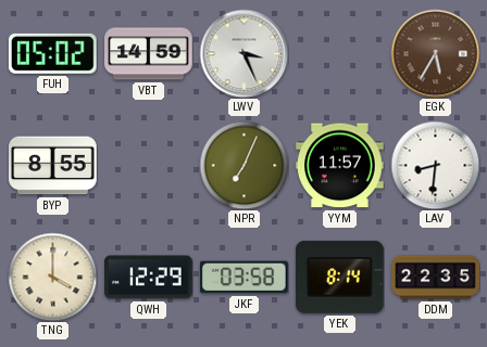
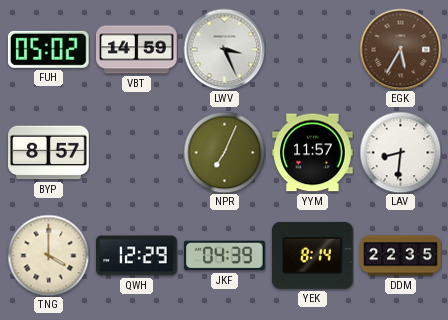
BYP: 8:55 -> 8:57
JKF: 03:58 -> 04:39
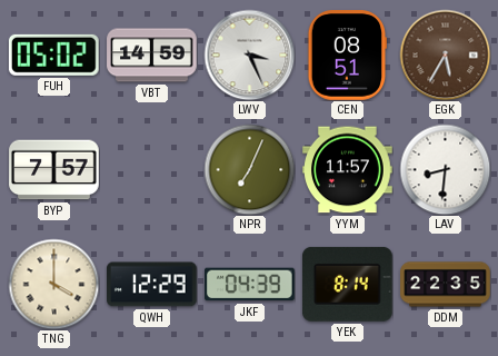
CEN: none -> 08:51
BYP: 8:57 -> 7:57
